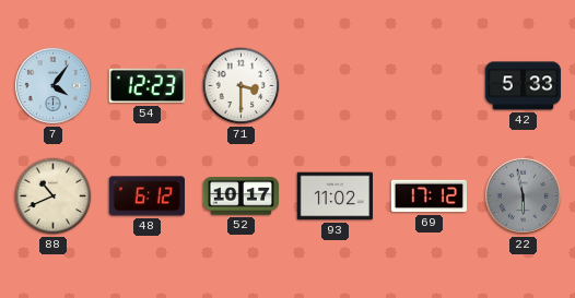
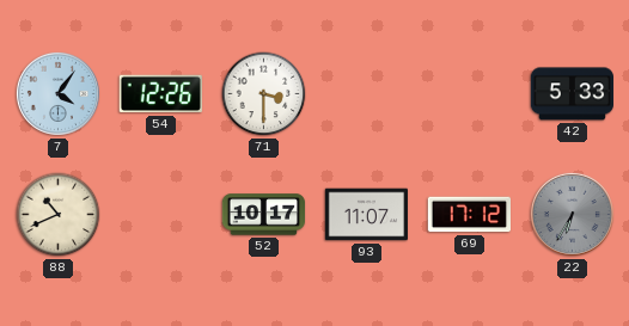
54: 12:23 -> 12:26
48: 6:12 -> none
93: 11:02 -> 11:07
22: 5:58 -> 6:35
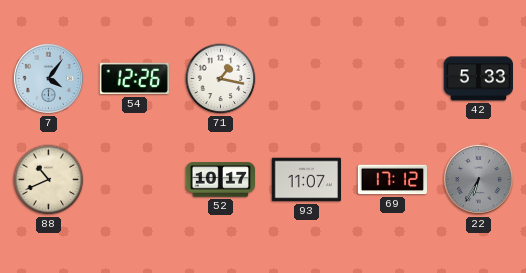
71: 3:30 -> 1:17
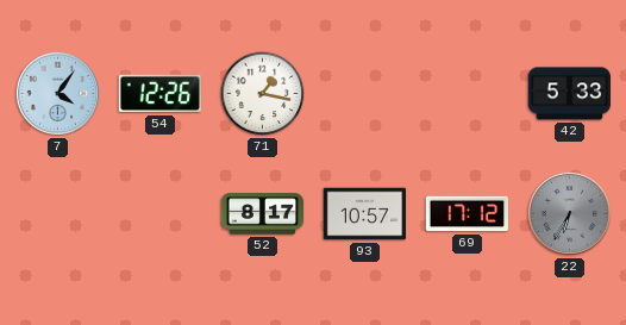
88: 10:41 -> none
52: 10:17 -> 8:17
93: 11:07 -> 10:57
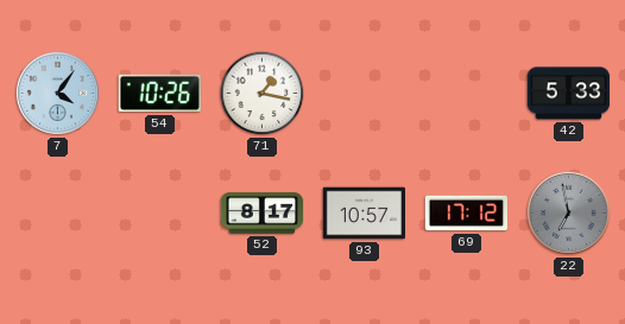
54: 12:26 -> 10:26
22: 6:35 -> 6:58
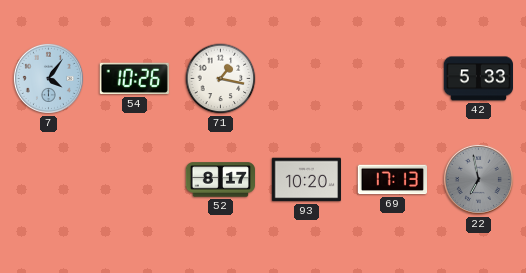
93: 10:57 -> 10:20
69: 17:12 -> 17:13
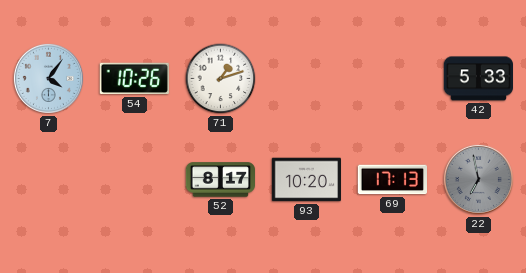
71: 1:17 -> 1:12
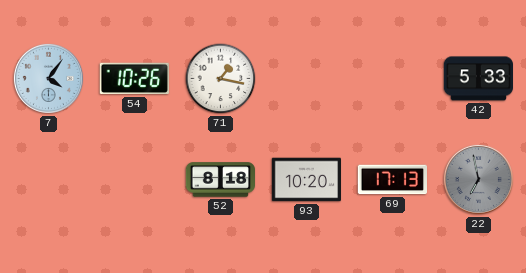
71: 1:12 -> 1:17
52: 8:17 -> 8:18
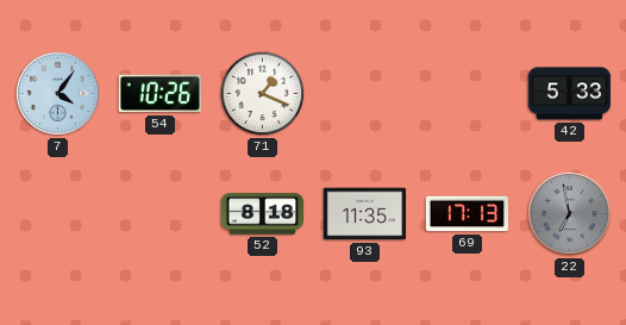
71: 1:17 -> 1:19
93: 10:20 -> 11:35
